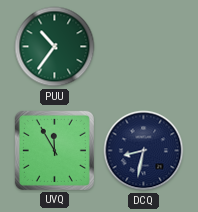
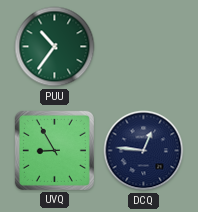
UVQ: 11:55 -> 8:55
DCQ: 8:32 -> 12:46
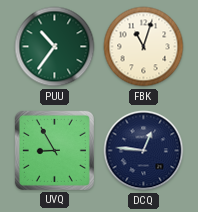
FBK: none -> 11:03
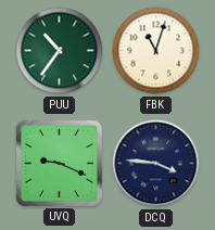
UVQ: 8:55 -> 9:19
DCQ: 12:46 -> 3:46
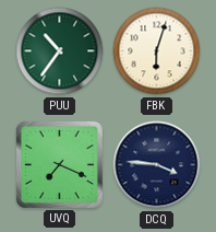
FBK: 11:03 -> 6:03
UVQ: 9:19 -> 7:19
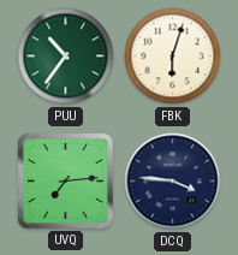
UVQ: 7:19 -> 7:14
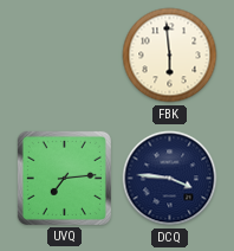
PUU: 10:36 -> none
FBK: 6:03 -> 5:59
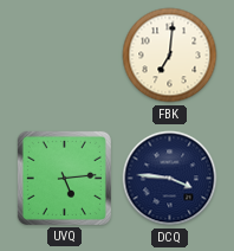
FBK: 5:59 -> 7:01
UVQ: 7:14 -> 5:14
